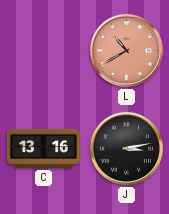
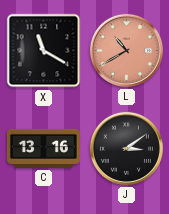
X: none -> 11:20
J: 3:13 -> 3:09
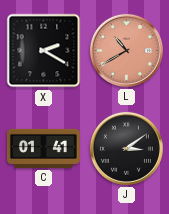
X: 11:20 -> 2:20
C: 13:16 -> 01:41
